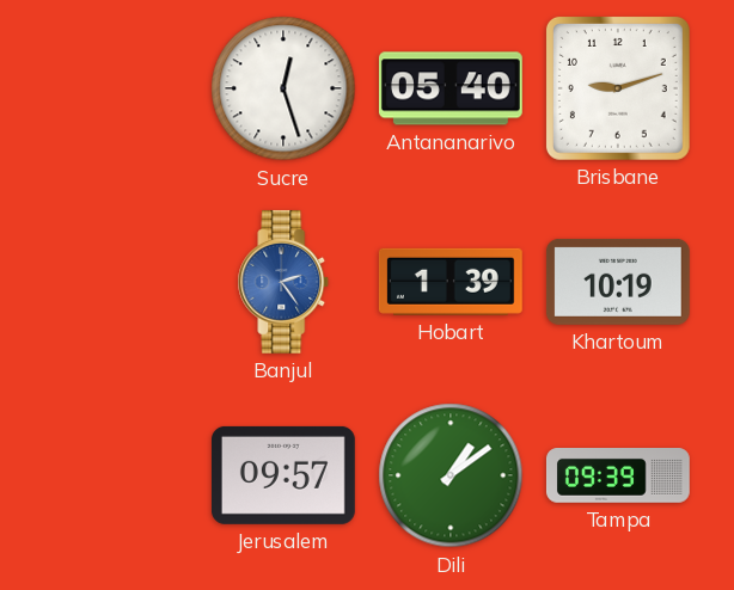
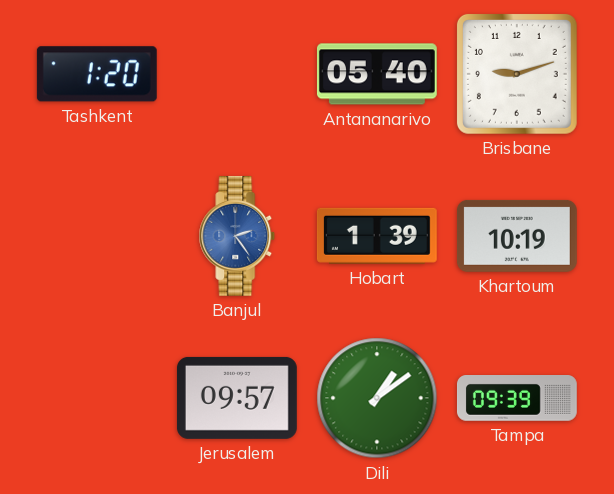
Tashkent: none -> 1:20
Sucre: 12:27 -> none
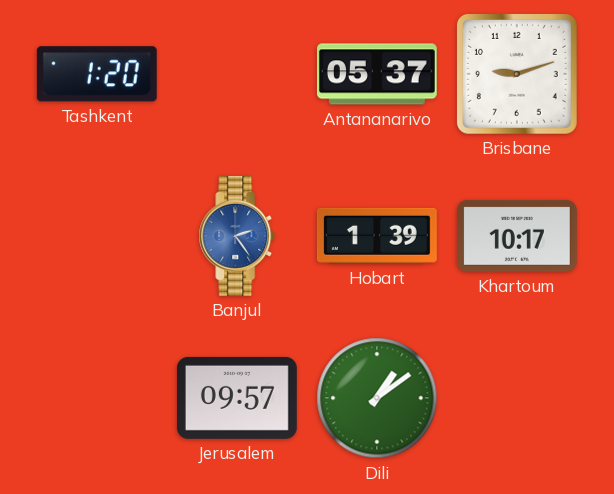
Antananarivo: 05:40 -> 05:37
Khartoum: 10:19 -> 10:17
Tampa: 09:39 -> none
